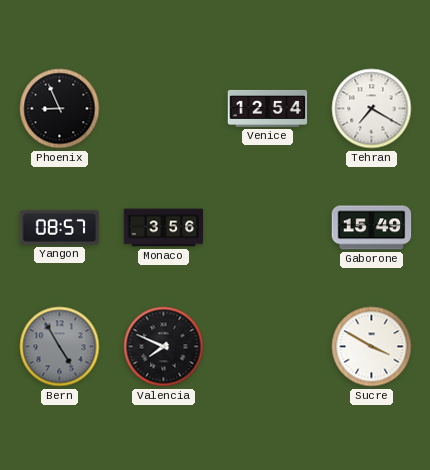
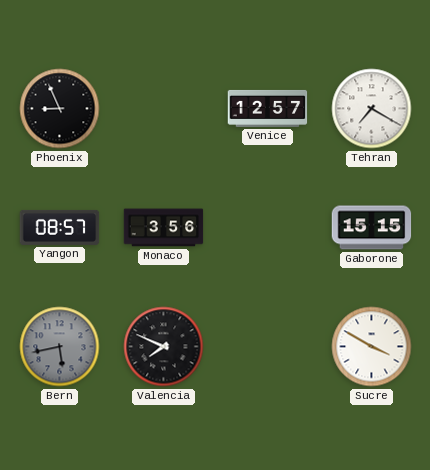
Venice: 12:54 -> 12:57
Gaborone: 15:49 -> 15:15
Bern: 4:55 -> 5:43
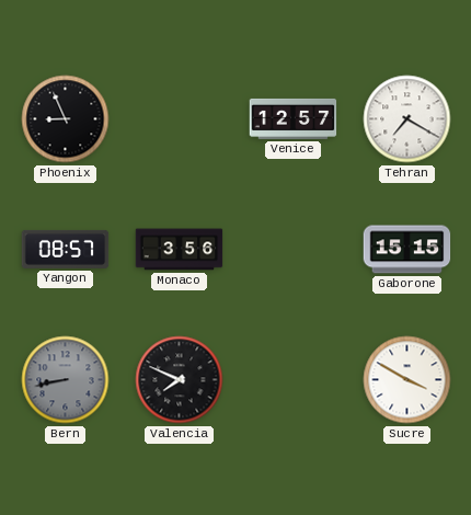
Bern: 5:43 -> 8:43
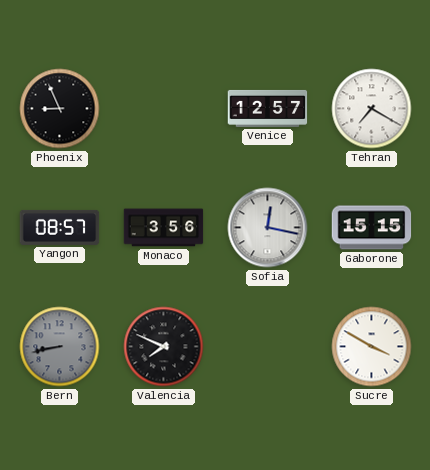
Sofia: none -> 12:17
